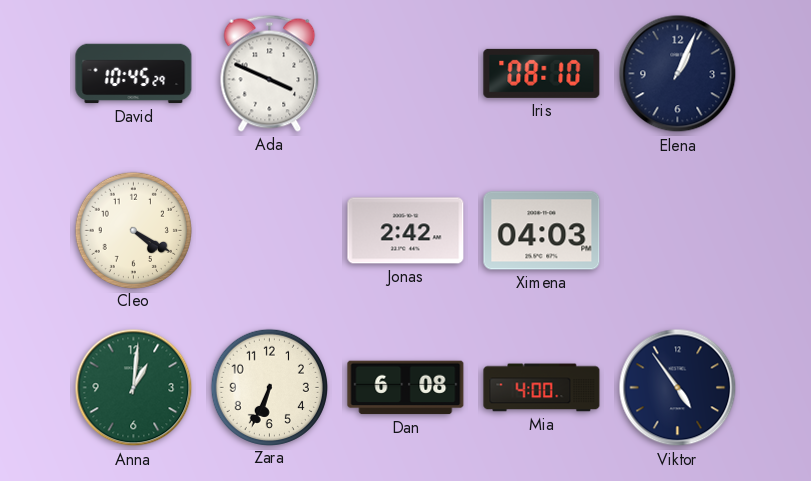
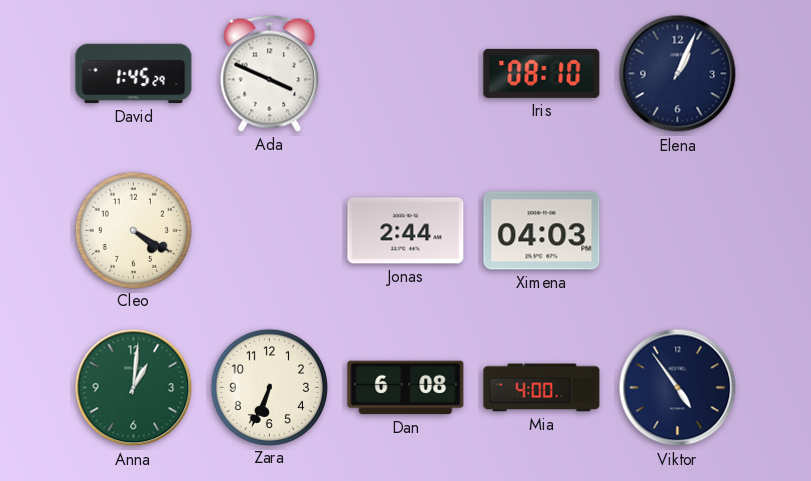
David: 10:45 -> 1:45
Jonas: 2:42 -> 2:44
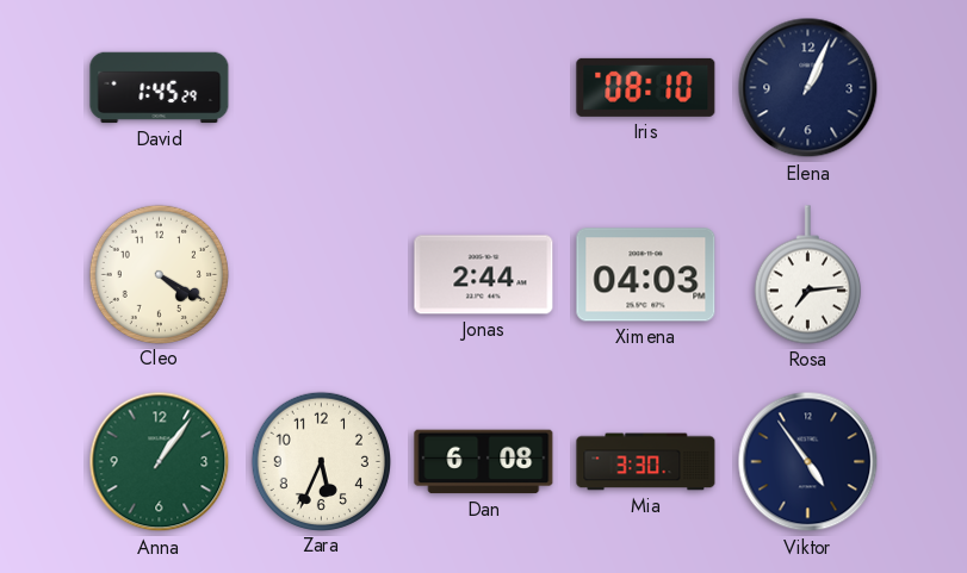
Ada: 3:49 -> none
Rosa: none -> 7:14
Anna: 1:01 -> 1:06
Zara: 6:34 -> 5:34
Mia: 4:00 -> 3:30
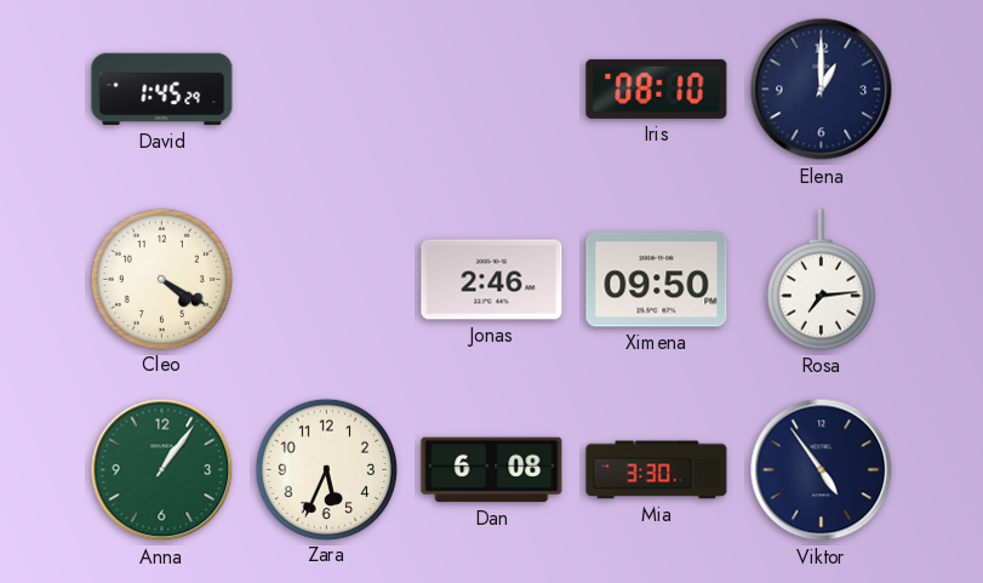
Elena: 1:04 -> 1:00
Jonas: 2:44 -> 2:46
Ximena: 04:03 -> 09:50
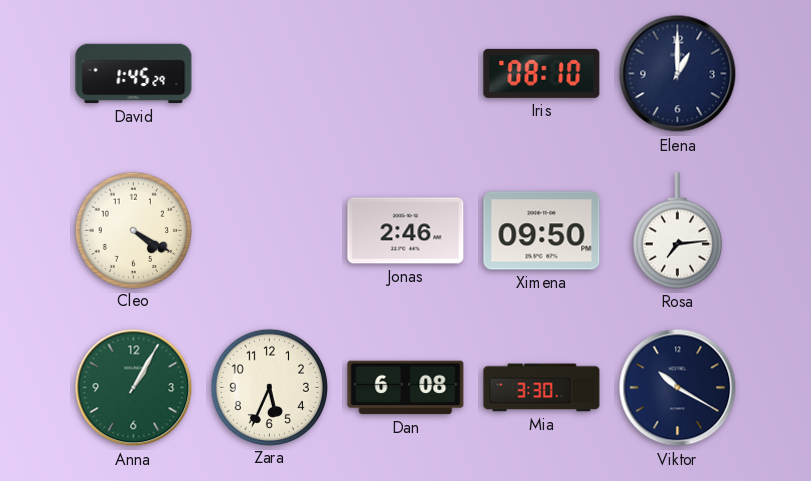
Anna: 1:06 -> 1:05
Viktor: 4:54 -> 10:20
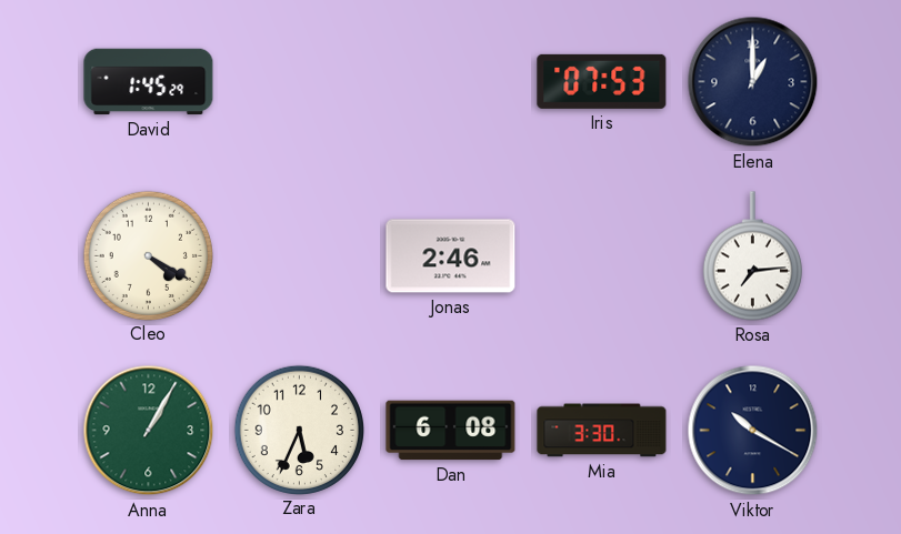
Iris: 08:10 -> 07:53
Ximena: 09:50 -> none
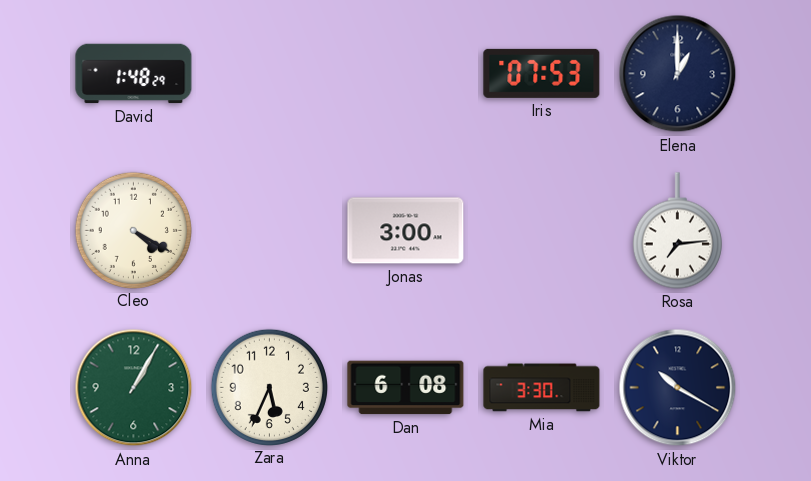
David: 1:45 -> 1:48
Jonas: 2:46 -> 3:00
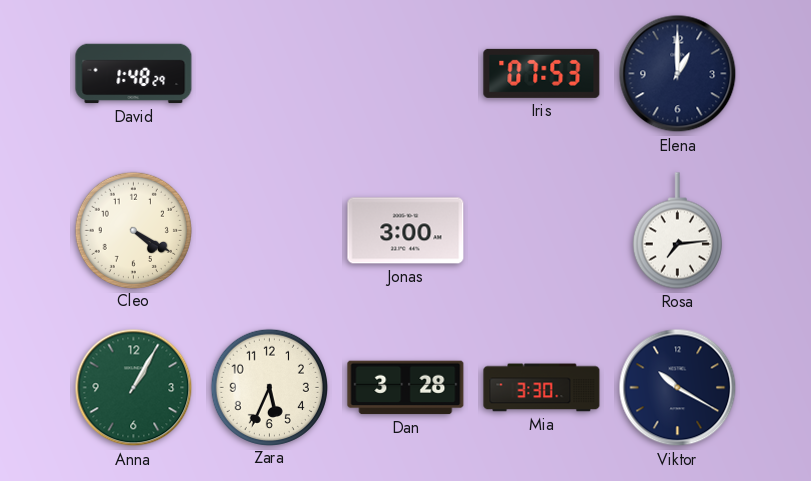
Dan: 6:08 -> 3:28
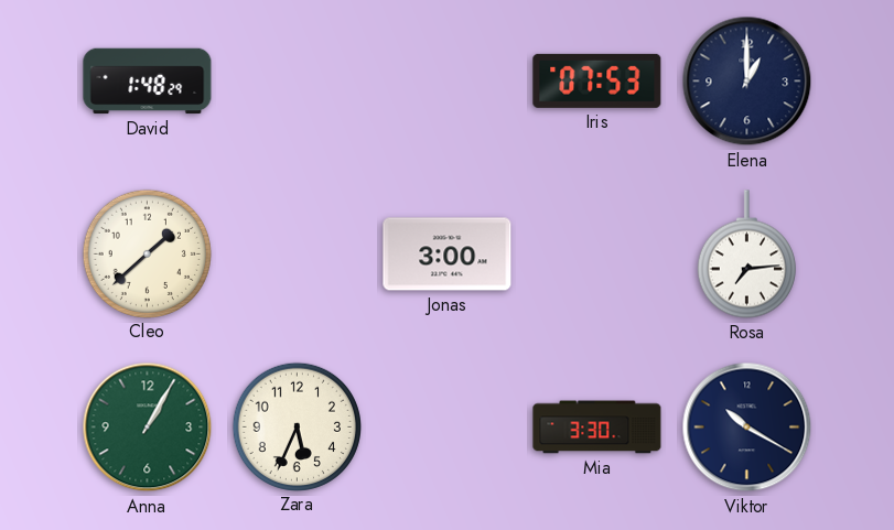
Cleo: 4:20 -> 1:38
Dan: 3:28 -> none
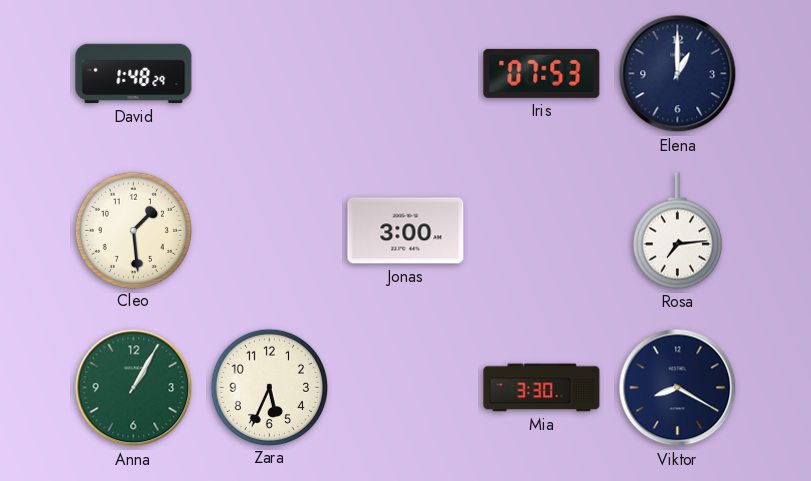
Cleo: 1:38 -> 1:29
Viktor: 10:20 -> 8:20
